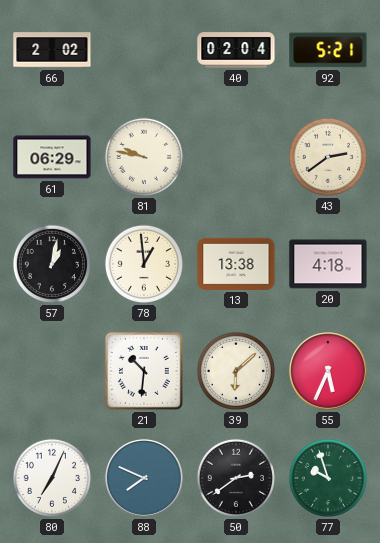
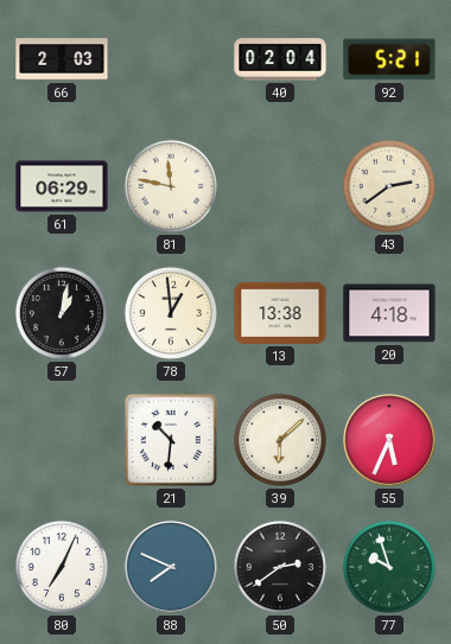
66: 2:02 -> 2:03
81: 9:47 -> 11:47
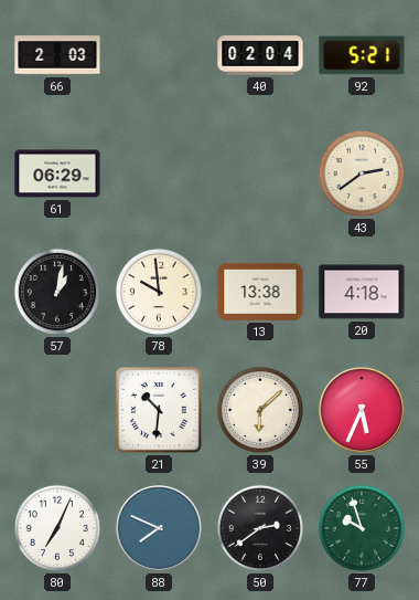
81: 11:47 -> none
78: 12:59 -> 9:59
